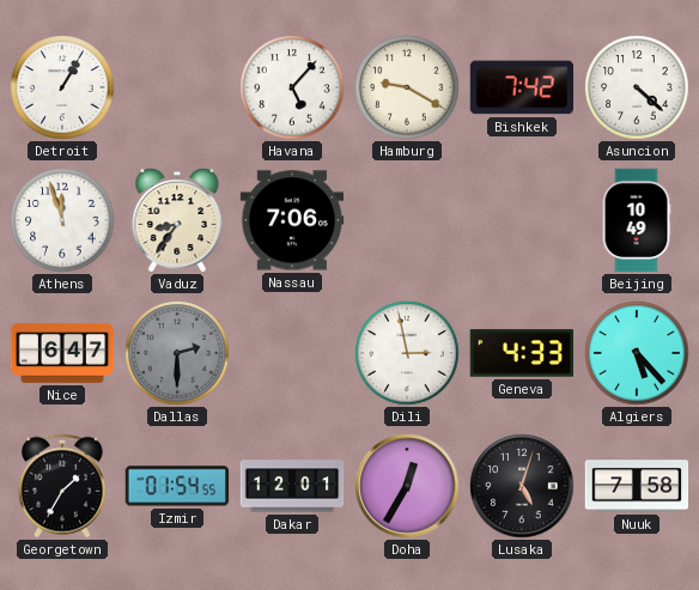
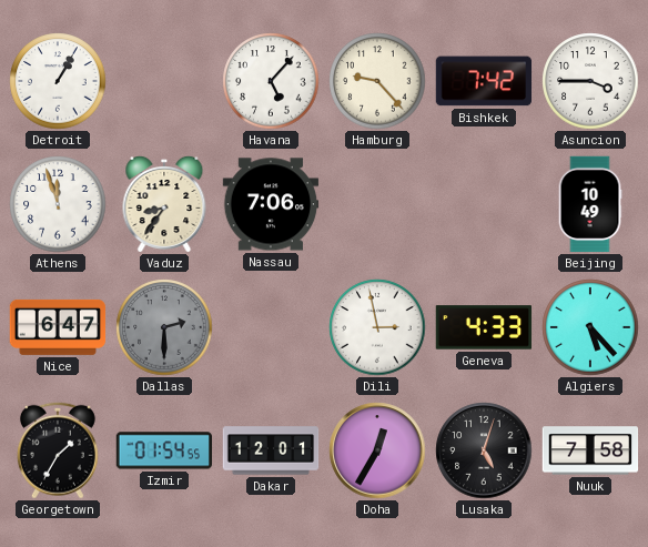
Hamburg: 9:20 -> 9:23
Asuncion: 4:22 -> 3:45
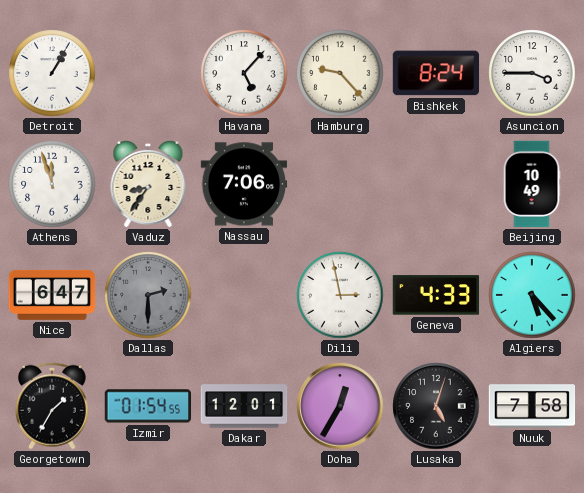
Bishkek: 7:42 -> 8:24
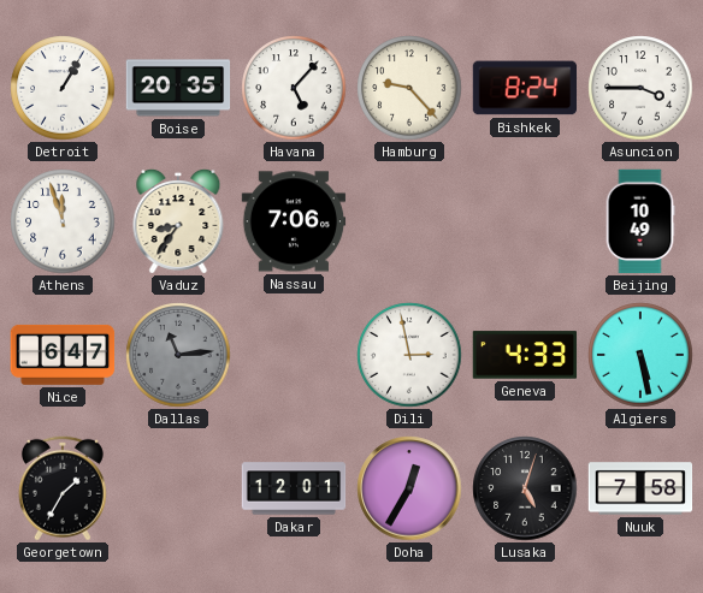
Boise: none -> 20:35
Dallas: 2:30 -> 11:14
Algiers: 5:23 -> 5:28
Izmir: 01:54 -> none
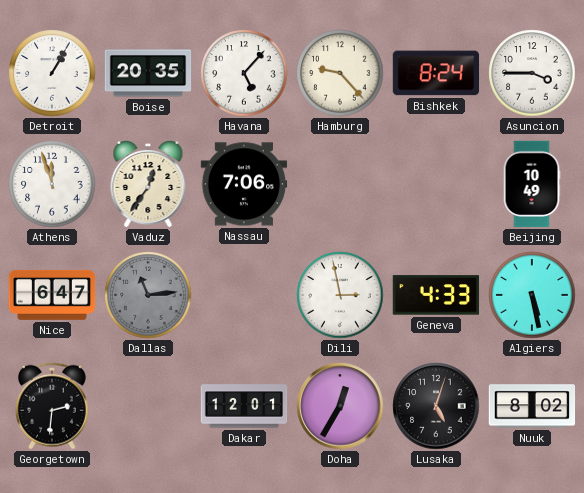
Vaduz: 8:36 -> 12:36
Georgetown: 1:35 -> 2:31
Nuuk: 7:58 -> 8:02
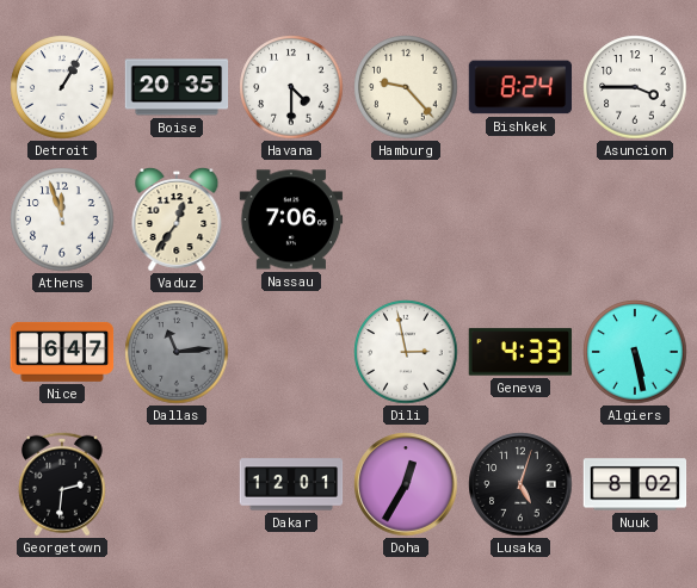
Havana: 5:07 -> 4:30
Beijing: 10:49 -> none
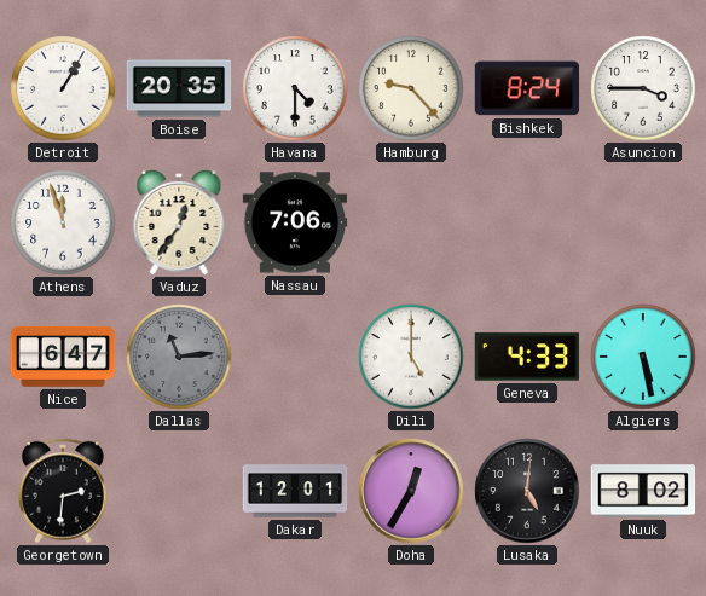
Dili: 2:58 -> 5:00
Lusaka: 5:03 -> 5:01
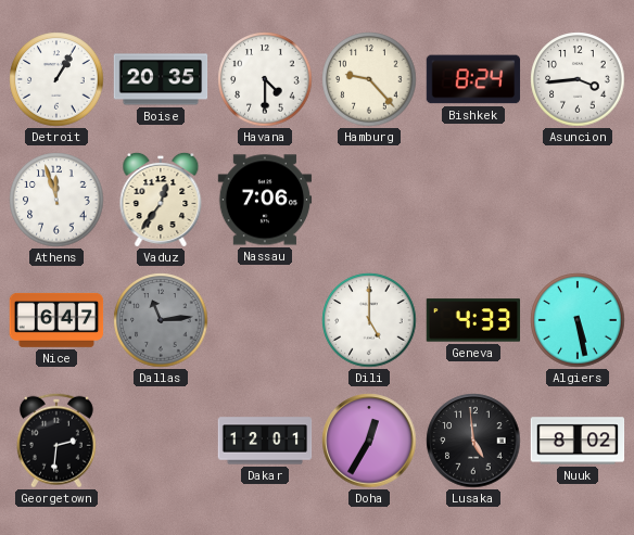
Asuncion: 3:45 -> 3:44
Lusaka: 5:01 -> 4:59
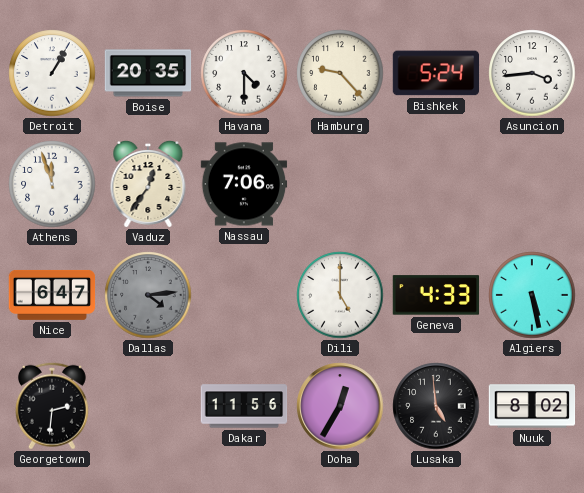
Bishkek: 8:24 -> 5:24
Dallas: 11:14 -> 4:14
Dakar: 12:01 -> 11:56
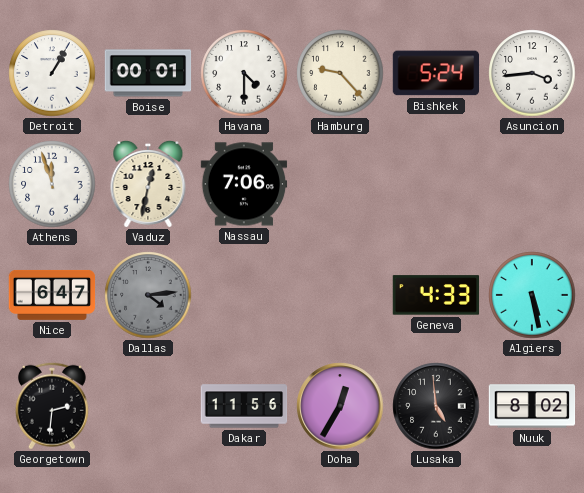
Boise: 20:35 -> 00:01
Vaduz: 12:36 -> 12:32
Dili: 5:00 -> none
